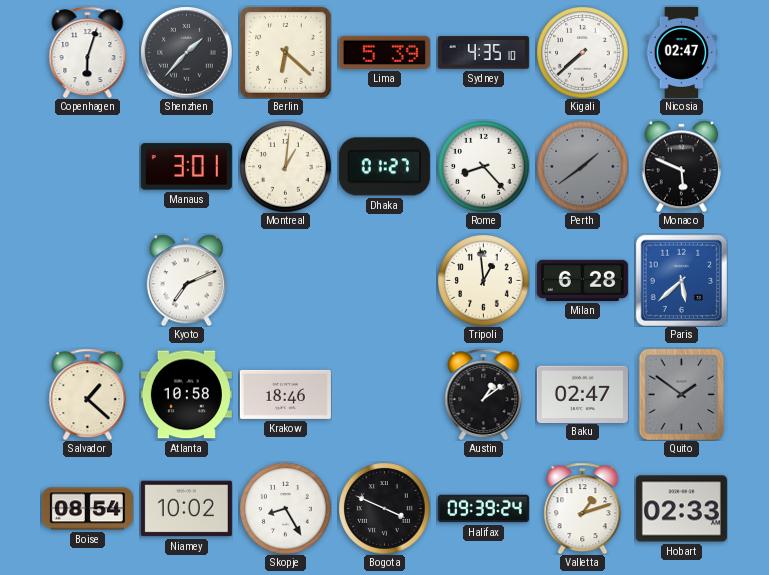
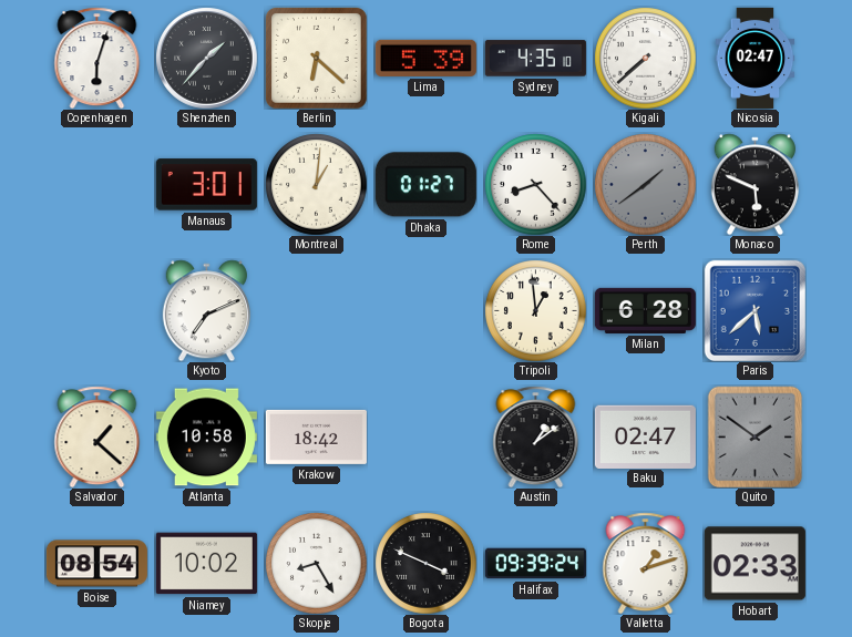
Krakow: 18:46 -> 18:42
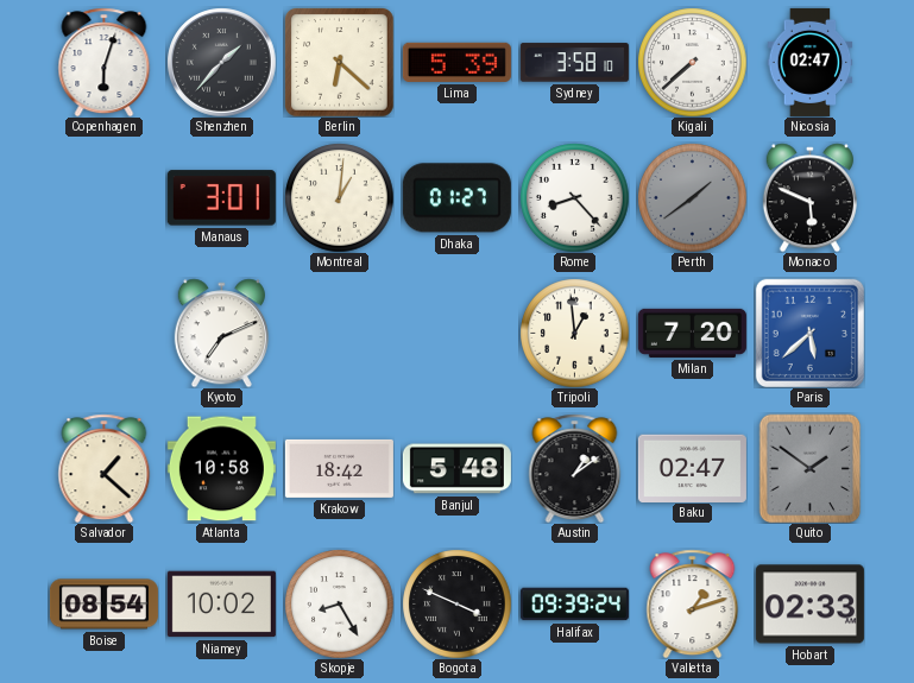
Sydney: 4:35 -> 3:58
Milan: 6:28 -> 7:20
Banjul: none -> 5:48
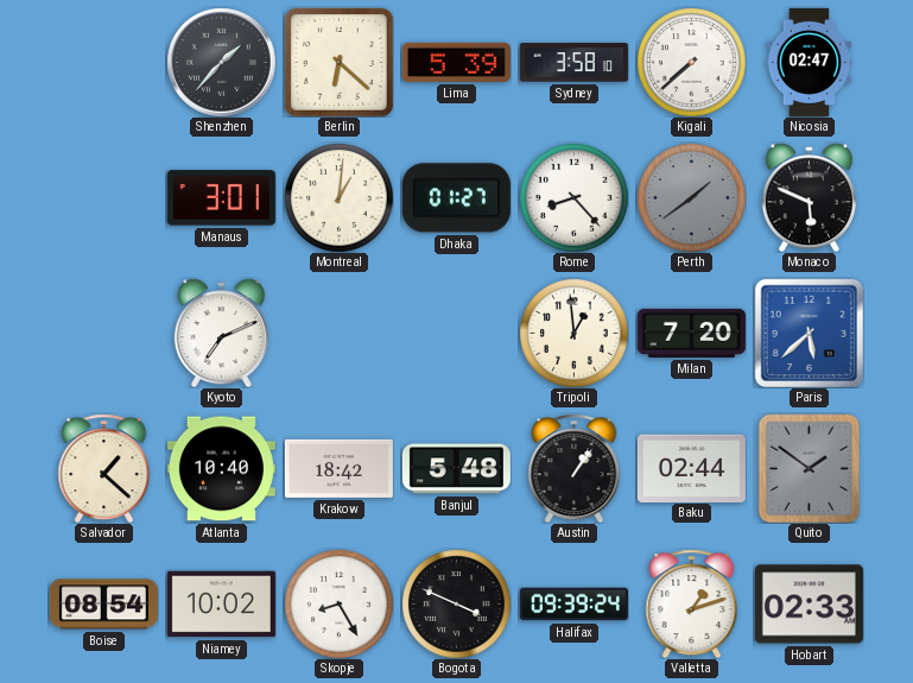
Copenhagen: 6:03 -> none
Atlanta: 10:58 -> 10:40
Austin: 1:09 -> 1:06
Baku: 02:47 -> 02:44
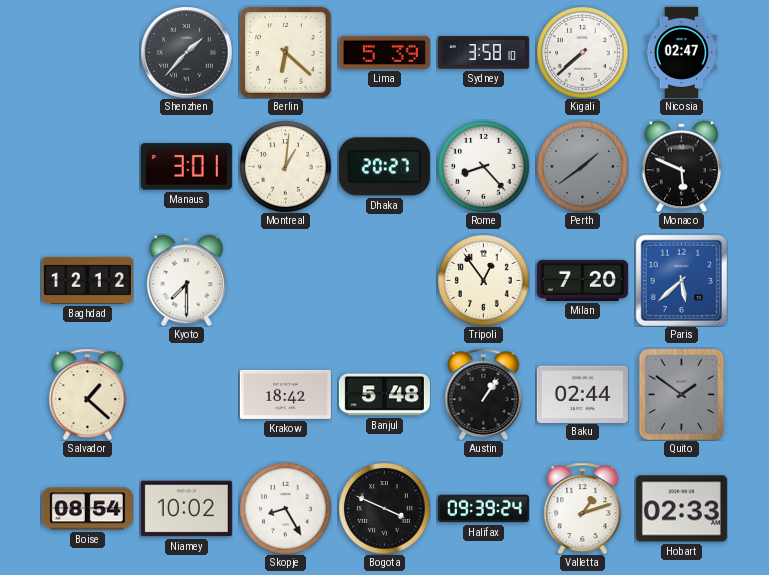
Dhaka: 01:27 -> 20:27
Baghdad: none -> 12:12
Kyoto: 7:11 -> 7:30
Tripoli: 12:59 -> 12:54
Atlanta: 10:40 -> none
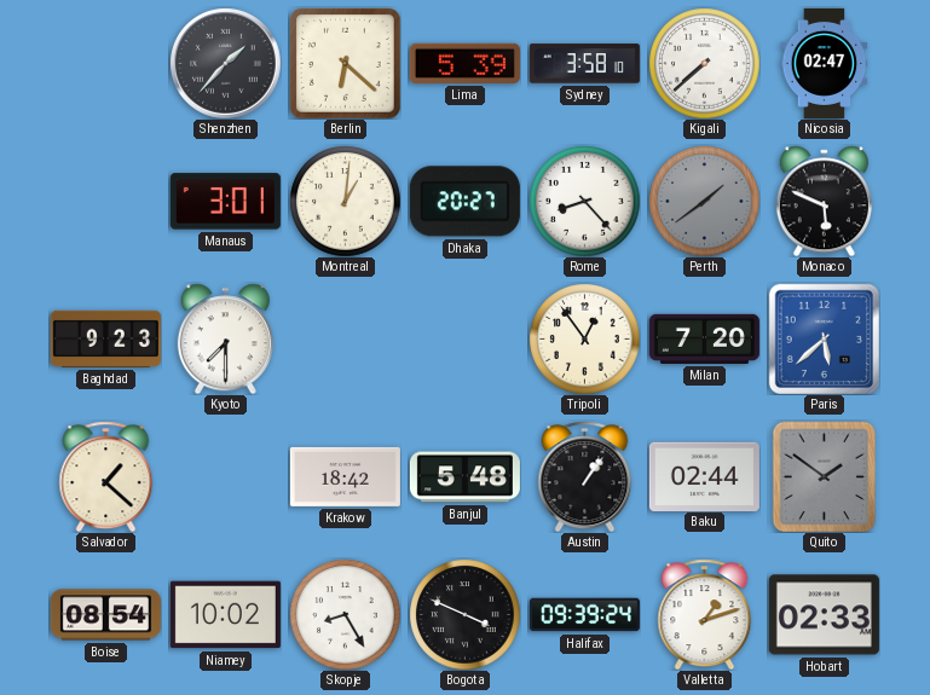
Baghdad: 12:12 -> 9:23
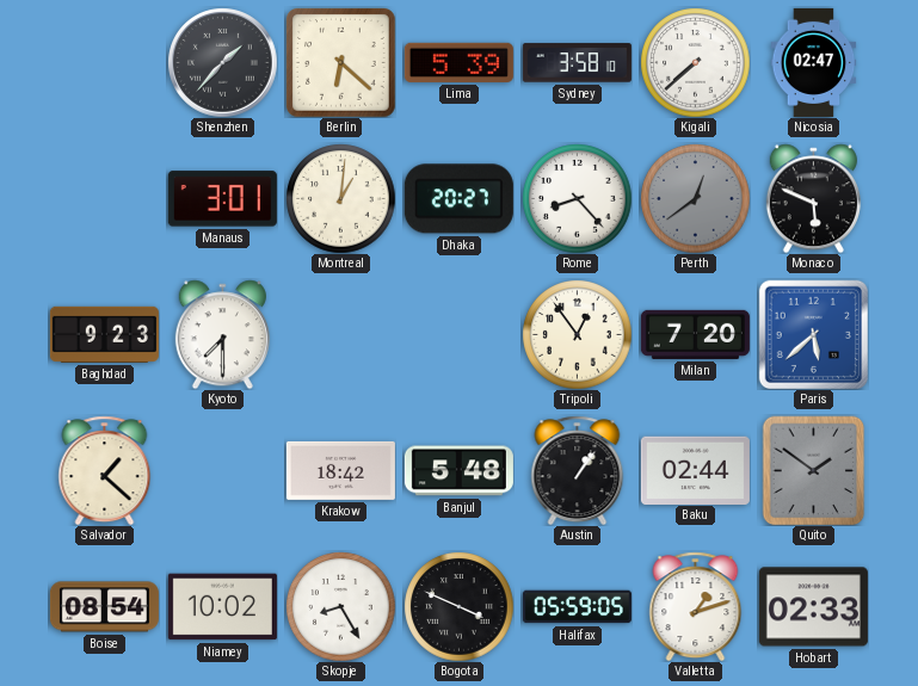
Perth: 1:39 -> 12:39
Halifax: 09:39 -> 05:59
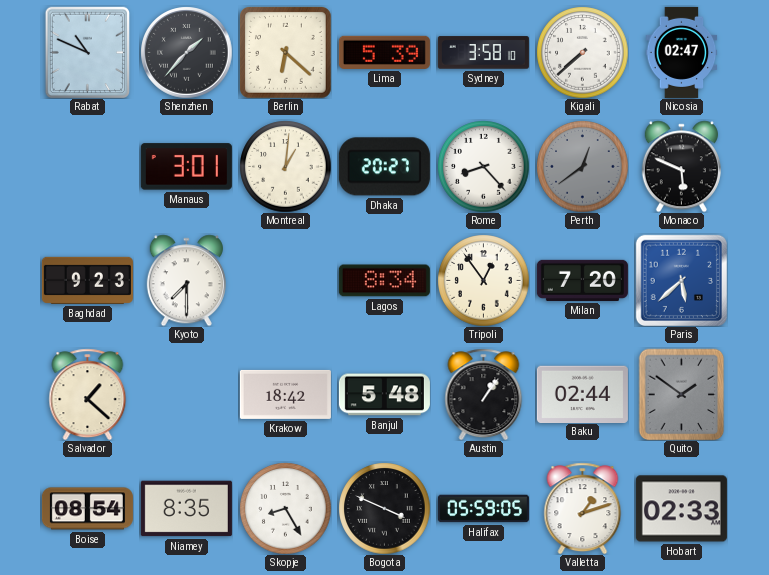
Rabat: none -> 10:49
Lagos: none -> 8:34
Niamey: 10:02 -> 8:35
